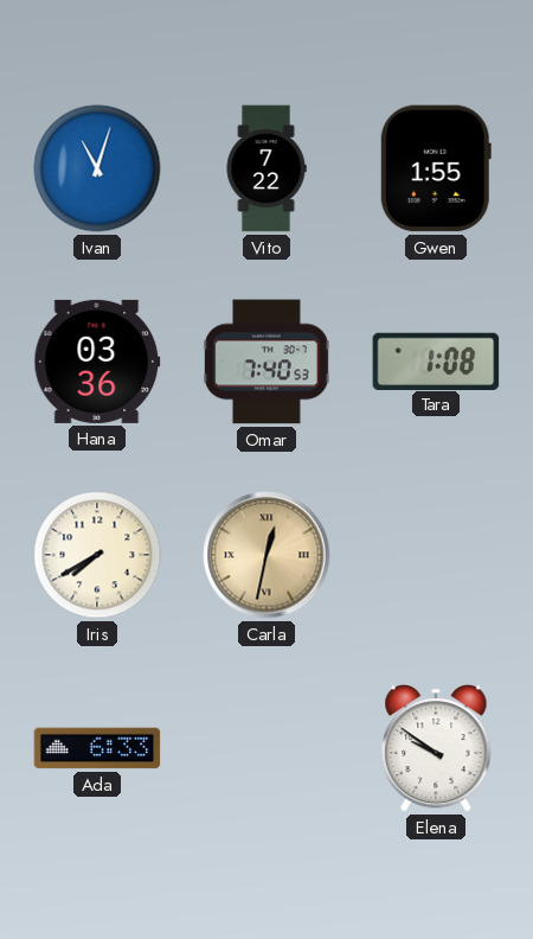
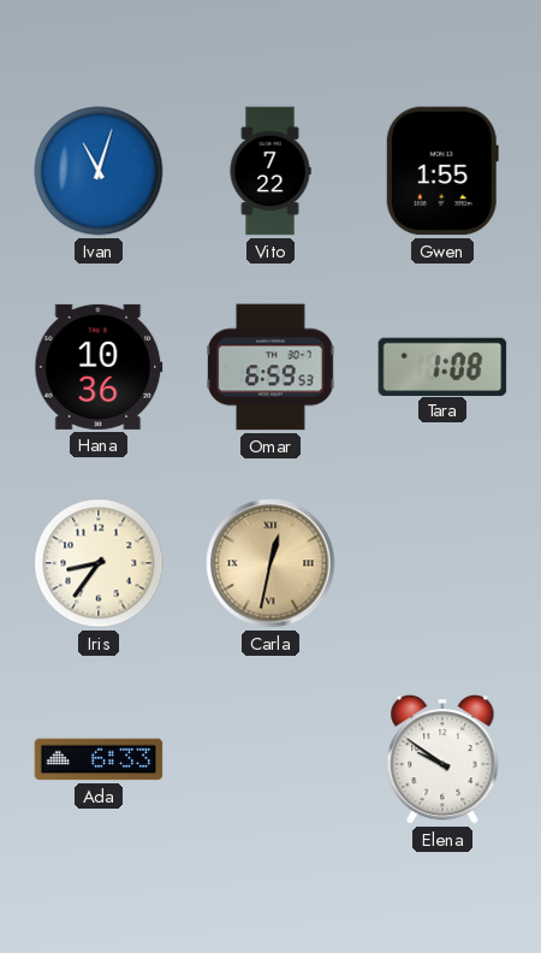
Hana: 03:36 -> 10:36
Omar: 7:40 -> 6:59
Iris: 7:40 -> 8:36
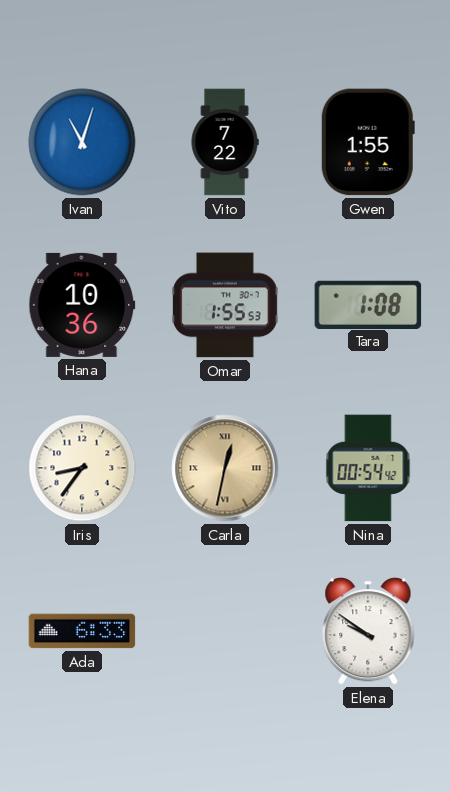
Omar: 6:59 -> 1:55
Nina: none -> 00:54
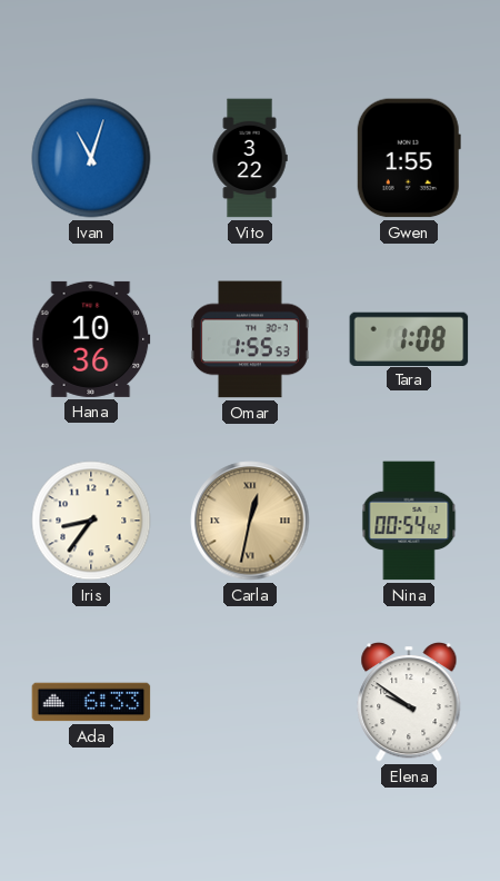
Vito: 7:22 -> 3:22
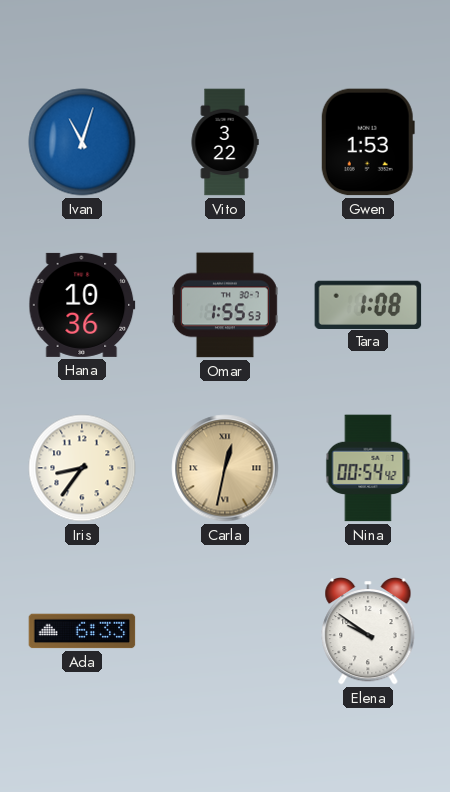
Gwen: 1:55 -> 1:53
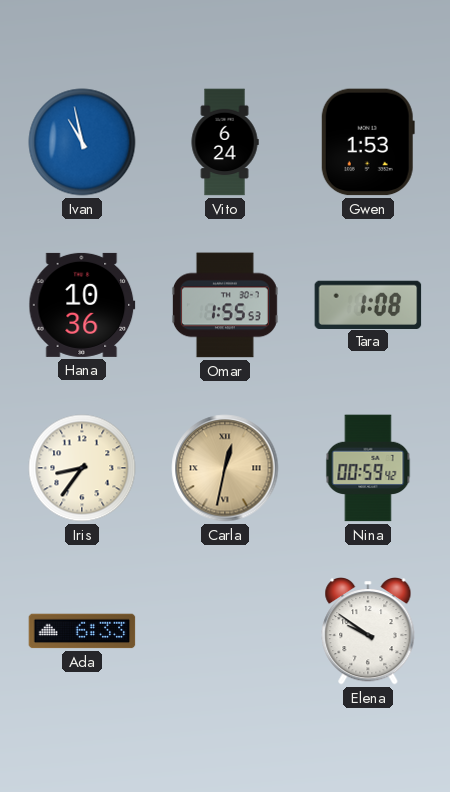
Ivan: 11:03 -> 10:58
Vito: 3:22 -> 6:24
Nina: 00:54 -> 00:59
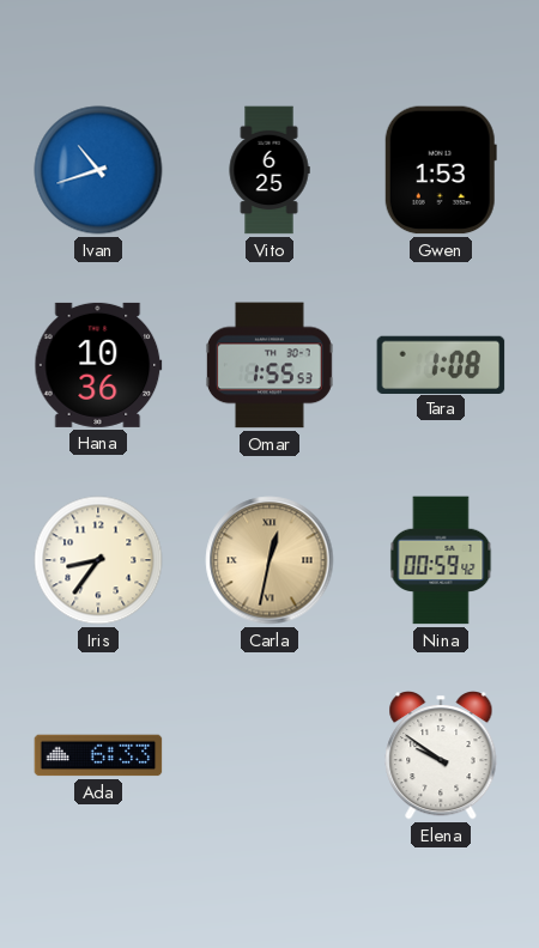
Ivan: 10:58 -> 10:42
Vito: 6:24 -> 6:25
